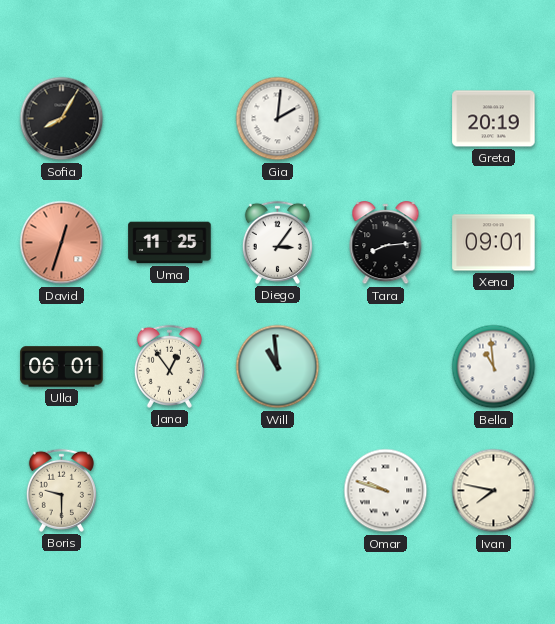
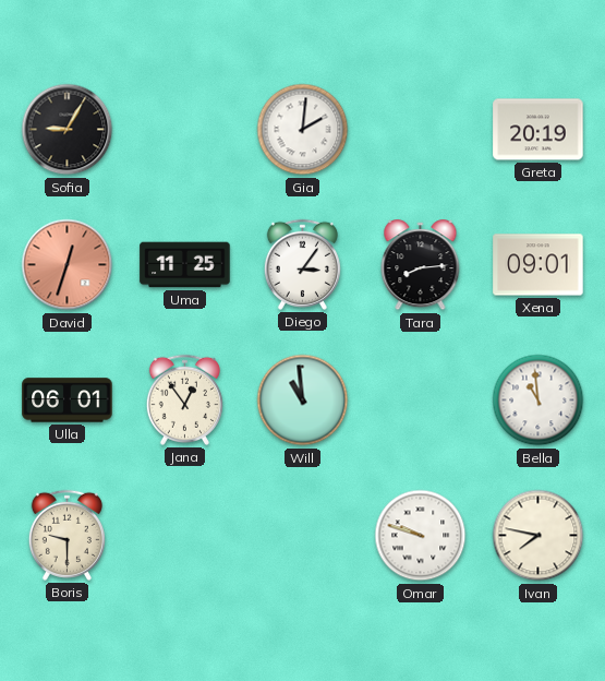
Sofia: 8:05 -> 9:05
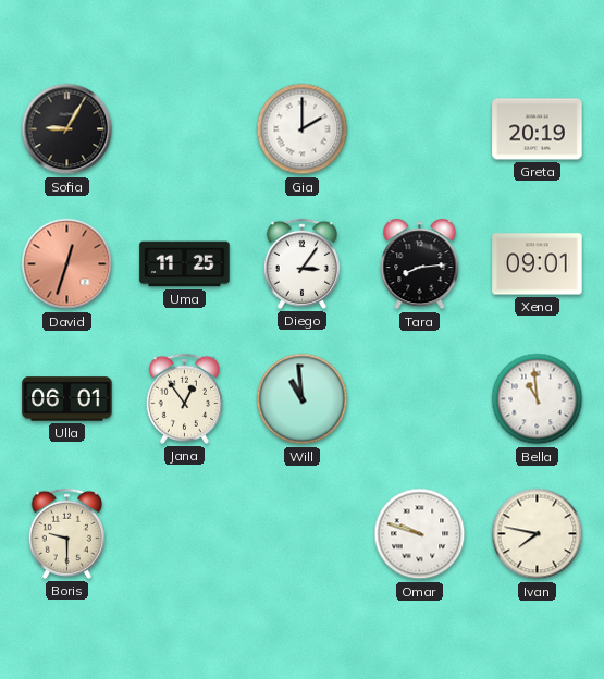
Gia: 2:01 -> 2:00
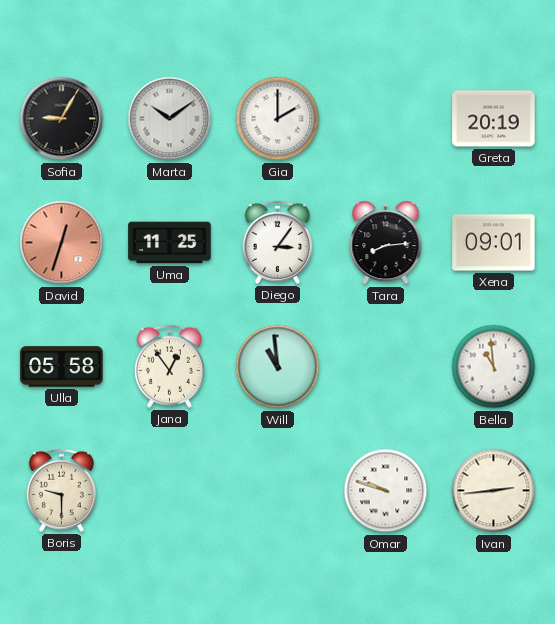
Marta: none -> 10:09
Ulla: 06:01 -> 05:58
Ivan: 7:47 -> 2:44
